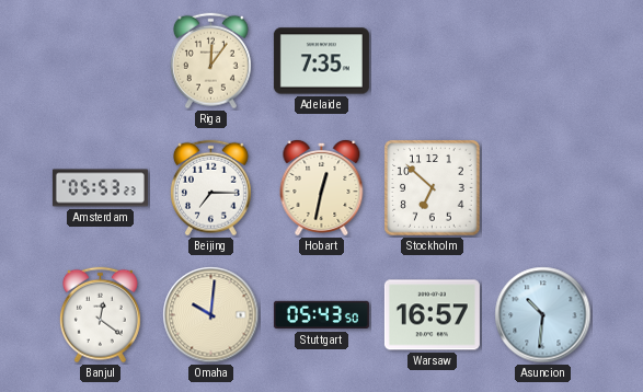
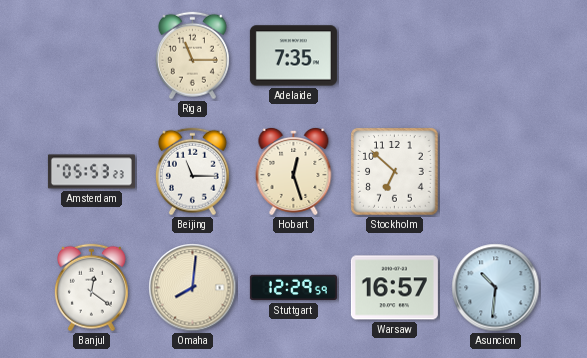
Riga: 12:06 -> 11:15
Beijing: 7:15 -> 11:15
Hobart: 12:32 -> 12:27
Omaha: 10:01 -> 8:01
Stuttgart: 05:43 -> 12:29
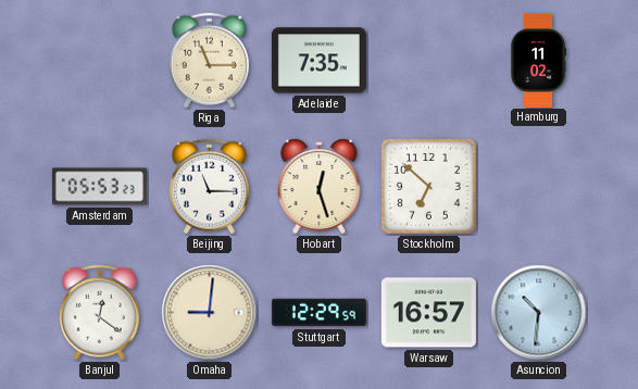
Hamburg: none -> 11:02
Omaha: 8:01 -> 9:01
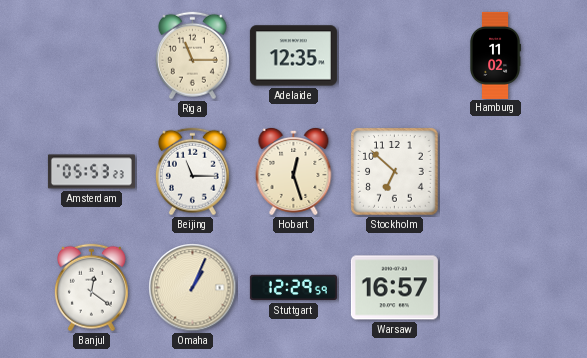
Adelaide: 7:35 -> 12:35
Omaha: 9:01 -> 1:04
Asuncion: 10:31 -> none
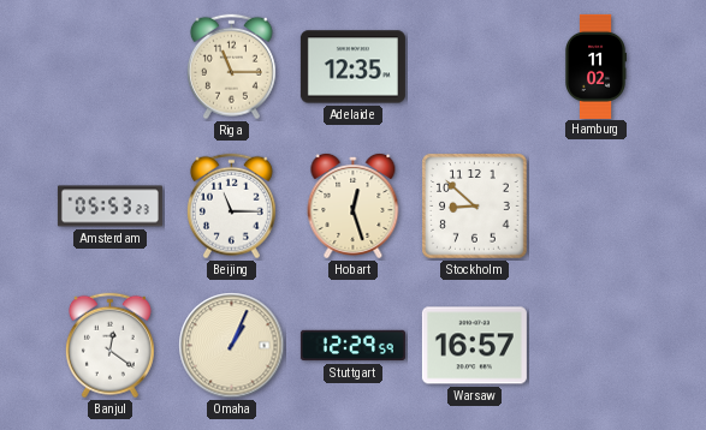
Stockholm: 6:52 -> 8:52
